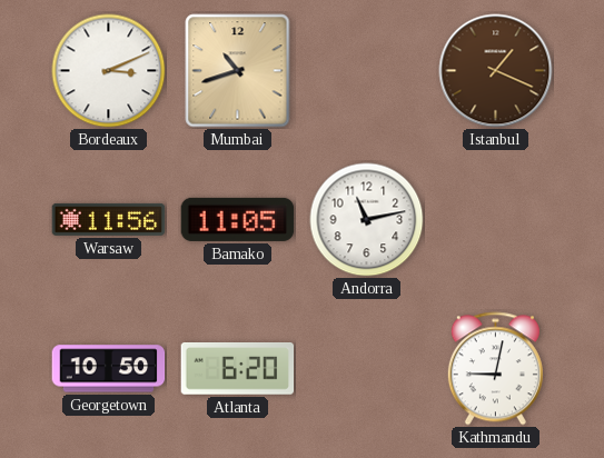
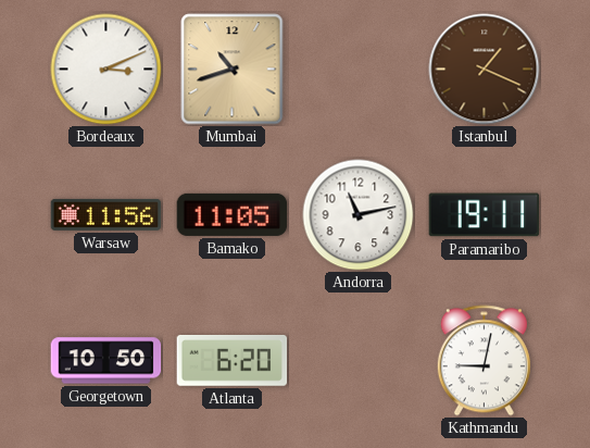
Paramaribo: none -> 19:11
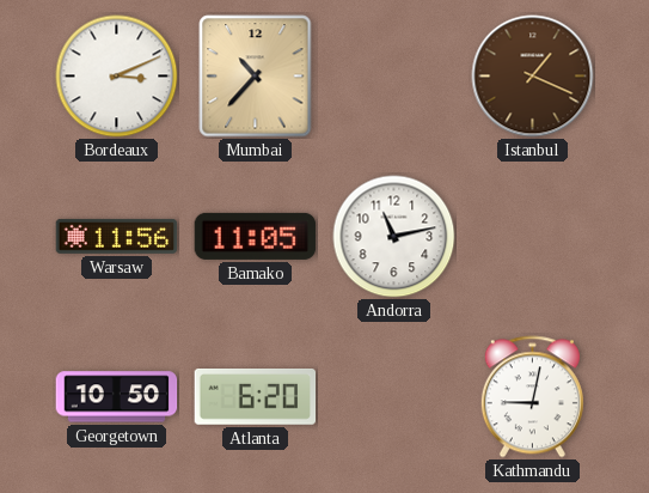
Mumbai: 10:42 -> 10:37
Paramaribo: 19:11 -> none
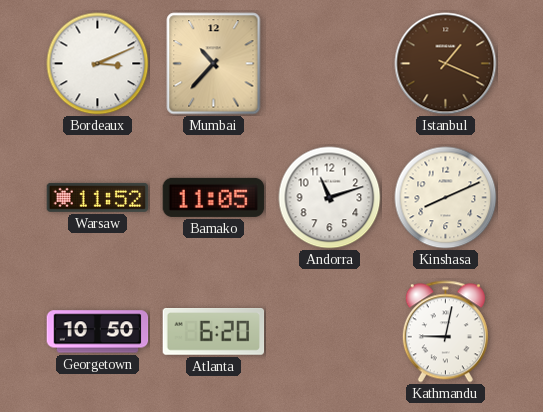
Warsaw: 11:56 -> 11:52
Andorra: 11:13 -> 11:12
Kinshasa: none -> 8:11
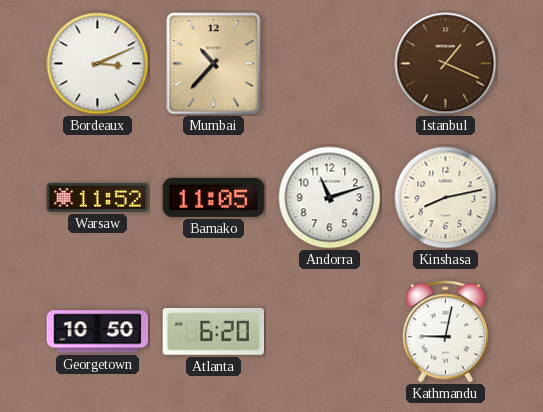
Kinshasa: 8:11 -> 8:13
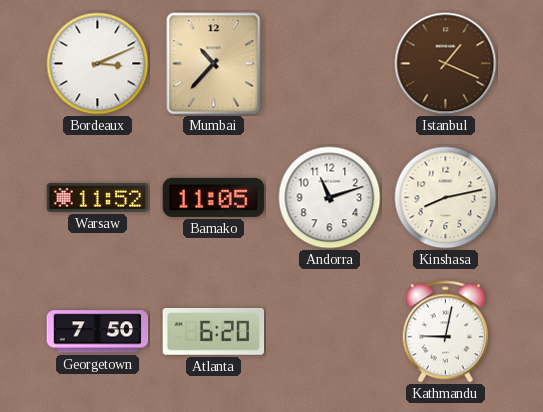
Georgetown: 10:50 -> 7:50
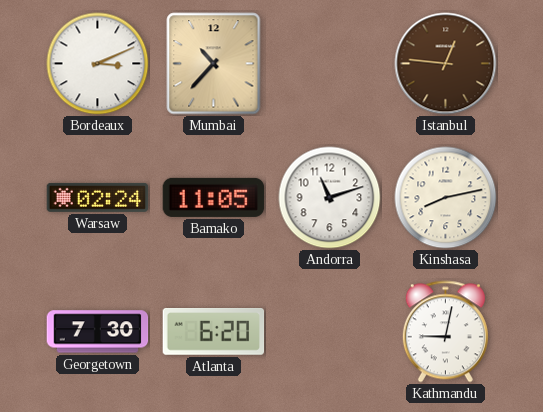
Istanbul: 1:19 -> 12:46
Warsaw: 11:52 -> 02:24
Georgetown: 7:50 -> 7:30
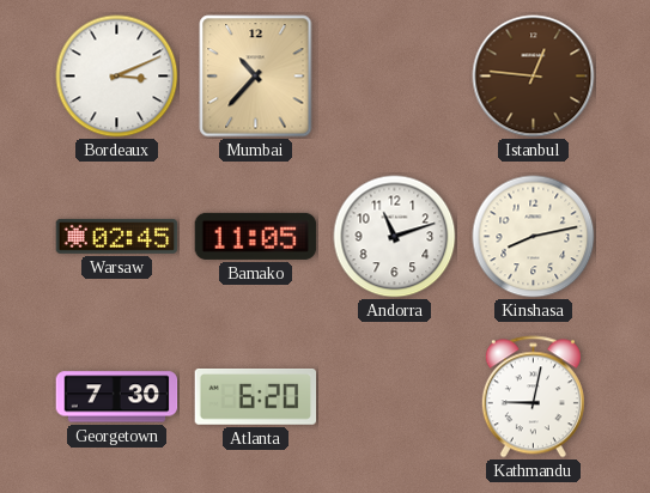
Warsaw: 02:24 -> 02:45
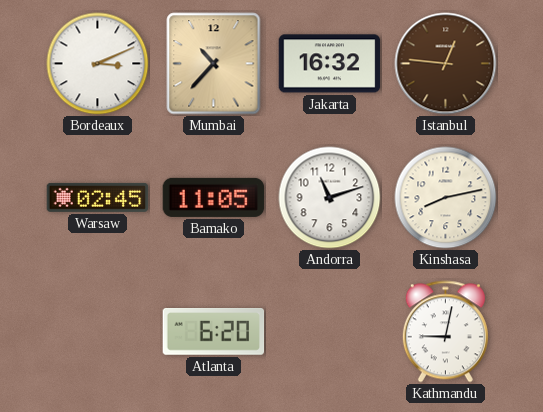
Jakarta: none -> 16:32
Georgetown: 7:30 -> none
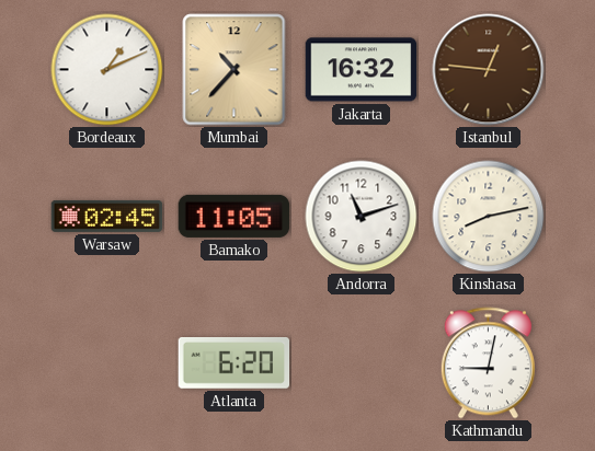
Bordeaux: 3:11 -> 1:11
